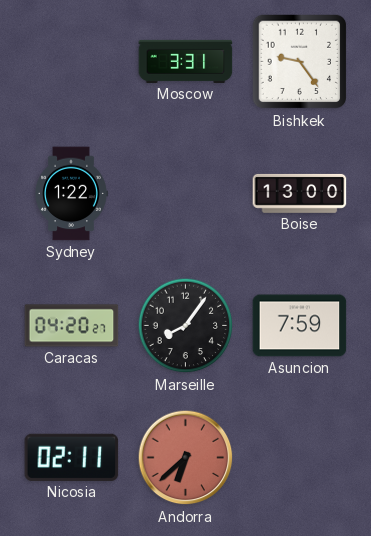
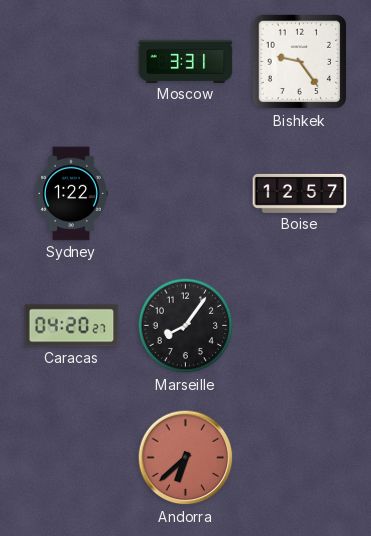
Boise: 13:00 -> 12:57
Asuncion: 7:59 -> none
Nicosia: 02:11 -> none
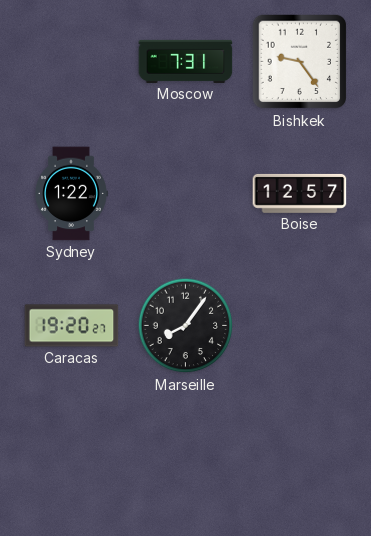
Moscow: 3:31 -> 7:31
Caracas: 04:20 -> 19:20
Andorra: 6:38 -> none
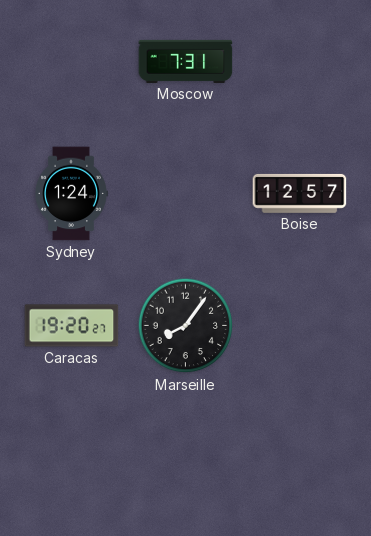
Bishkek: 9:24 -> none
Sydney: 1:22 -> 1:24
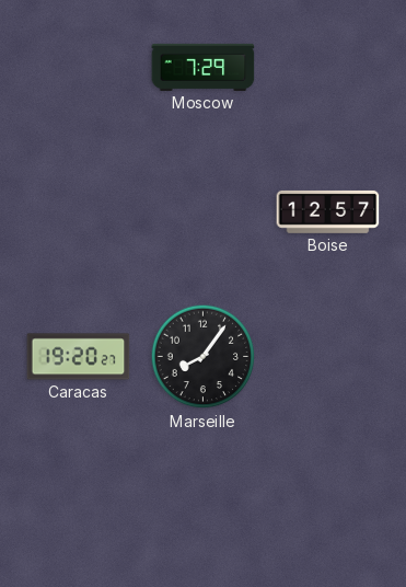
Moscow: 7:31 -> 7:29
Sydney: 1:24 -> none
